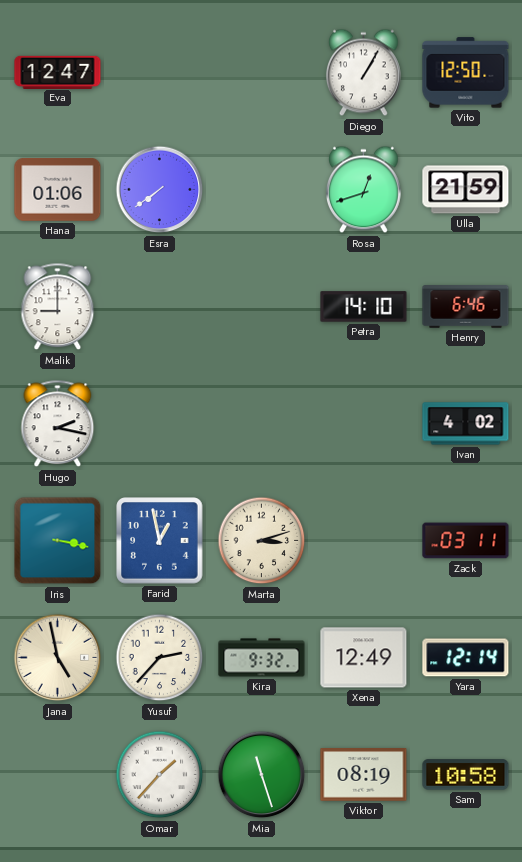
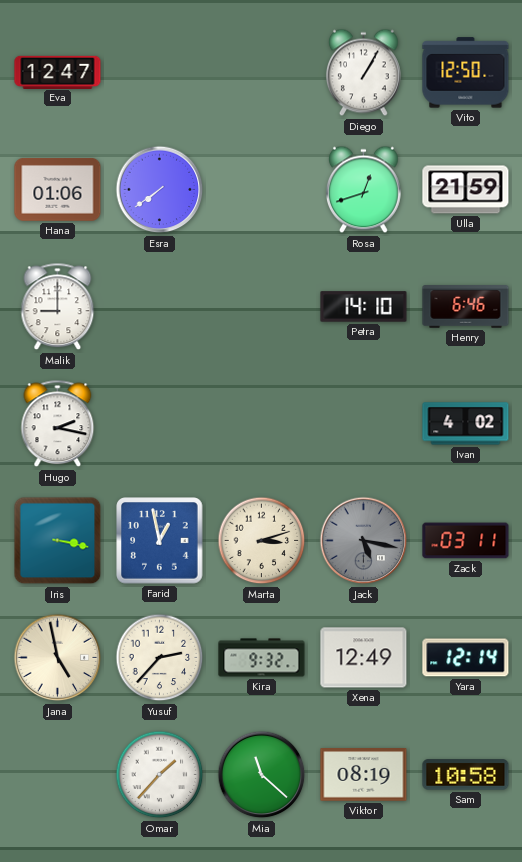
Jack: none -> 5:17
Mia: 11:27 -> 11:22
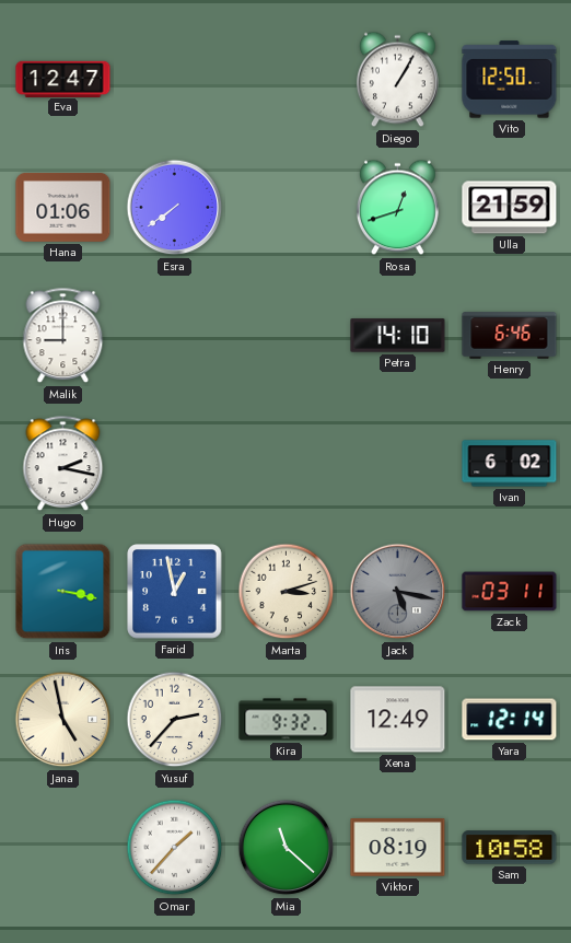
Ivan: 4:02 -> 6:02
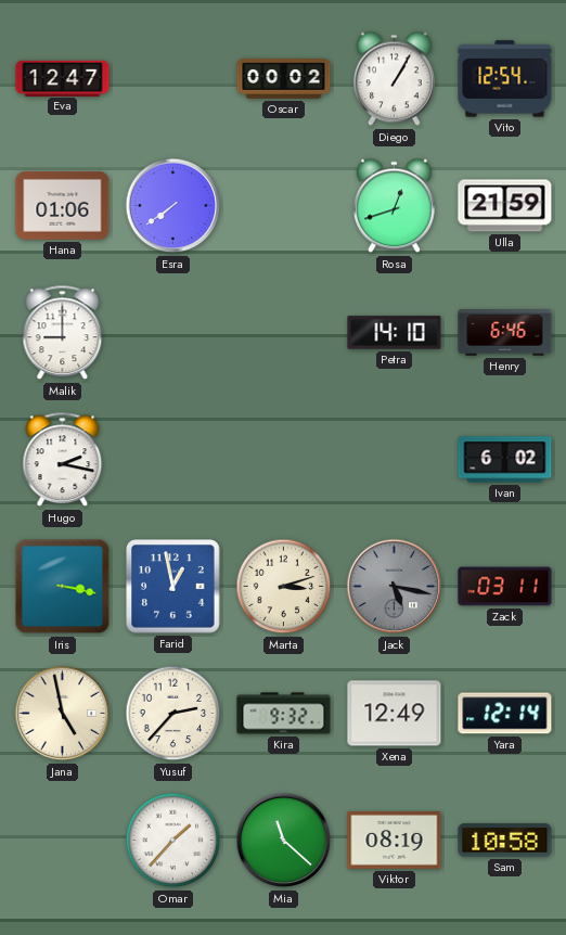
Oscar: none -> 00:02
Vito: 12:50 -> 12:54
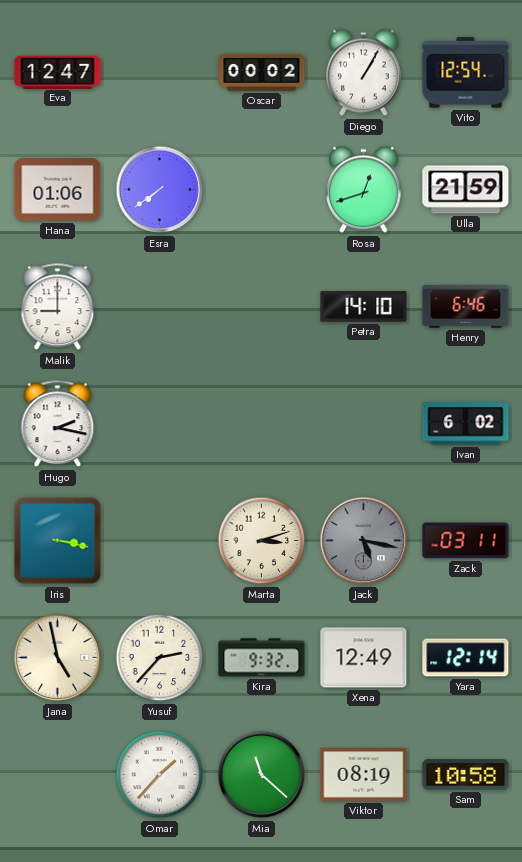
Farid: 12:58 -> none
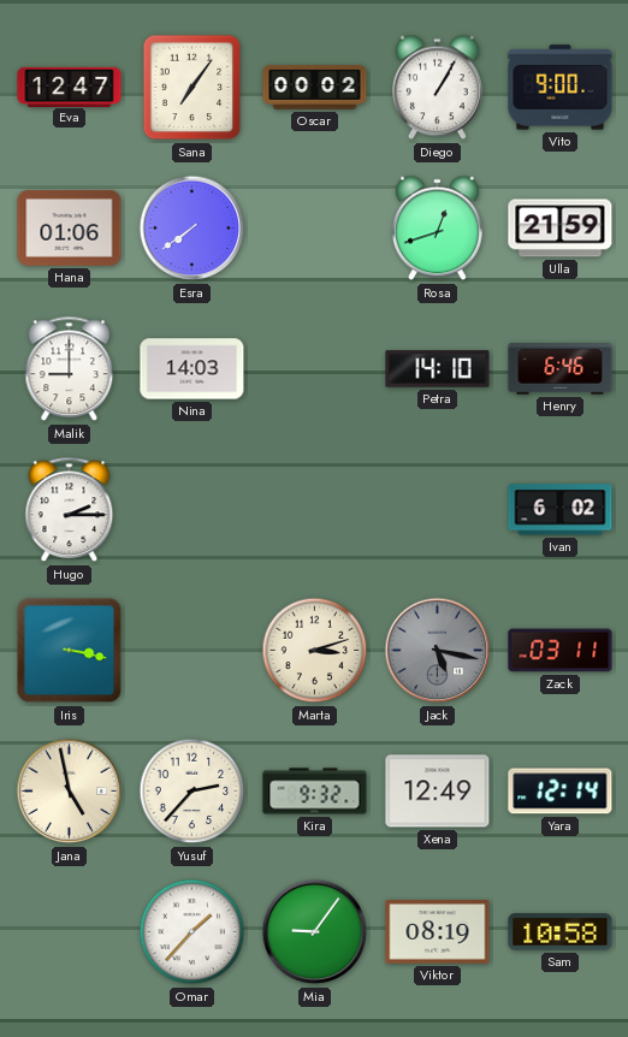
Sana: none -> 7:06
Vito: 12:54 -> 9:00
Nina: none -> 14:03
Hugo: 2:17 -> 2:15
Mia: 11:22 -> 9:06
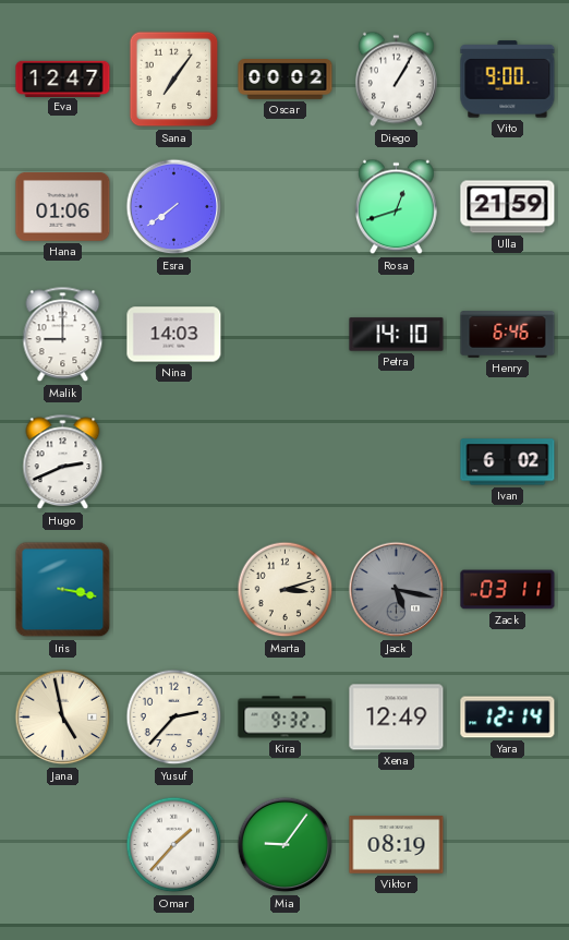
Hugo: 2:15 -> 2:41
Sam: 10:58 -> none
